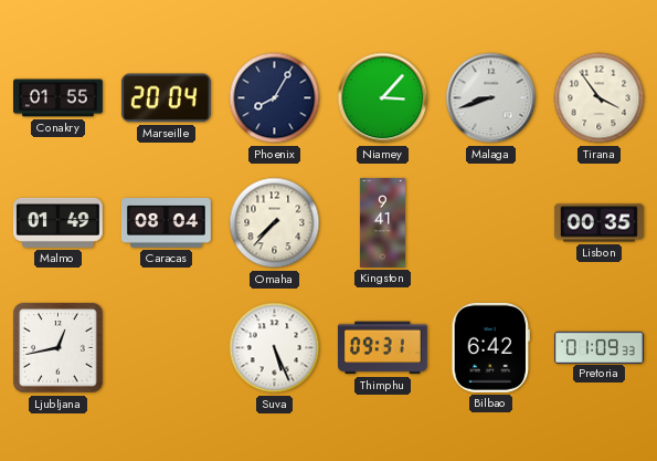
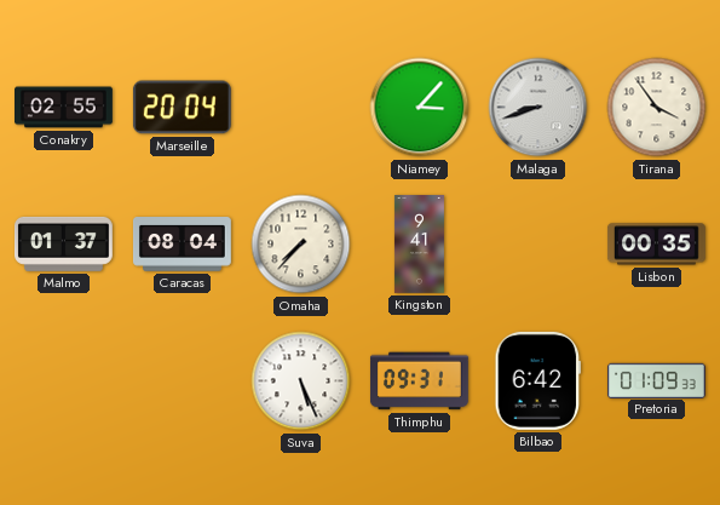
Conakry: 01:55 -> 02:55
Phoenix: 8:05 -> none
Malmo: 01:49 -> 01:37
Ljubljana: 12:43 -> none
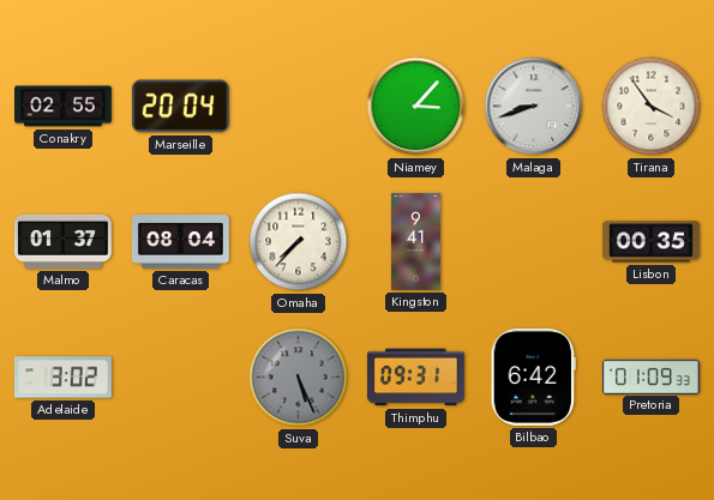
Adelaide: none -> 3:02
Suva dial: white -> grey
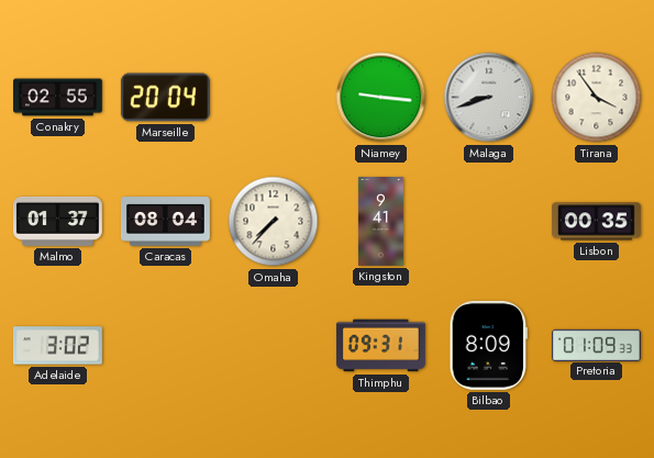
Niamey: 3:07 -> 9:16
Suva: 5:26 -> none
Bilbao: 6:42 -> 8:09
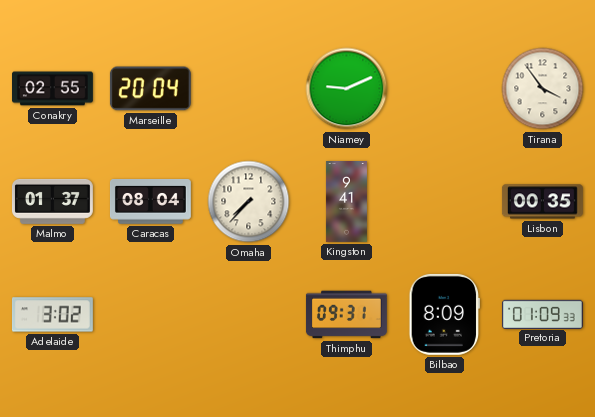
Niamey: 9:16 -> 9:11
Malaga: 8:42 -> none
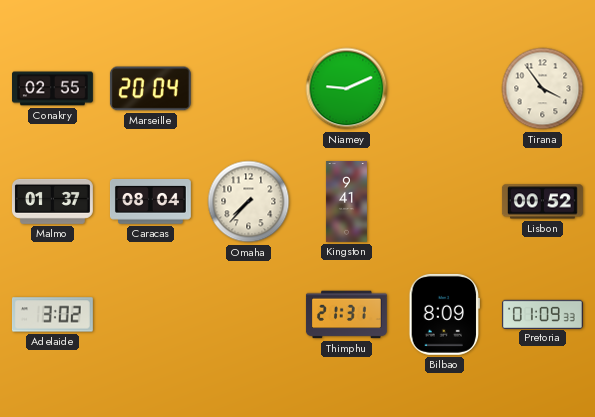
Lisbon: 00:35 -> 00:52
Thimphu: 09:31 -> 21:31
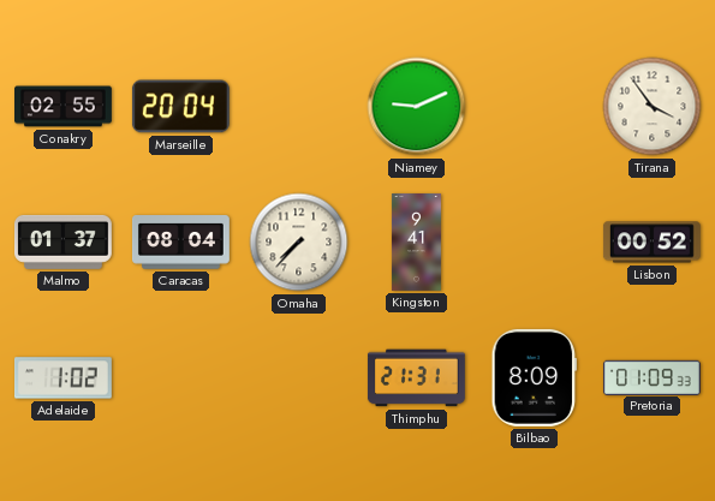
Adelaide: 3:02 -> 1:02
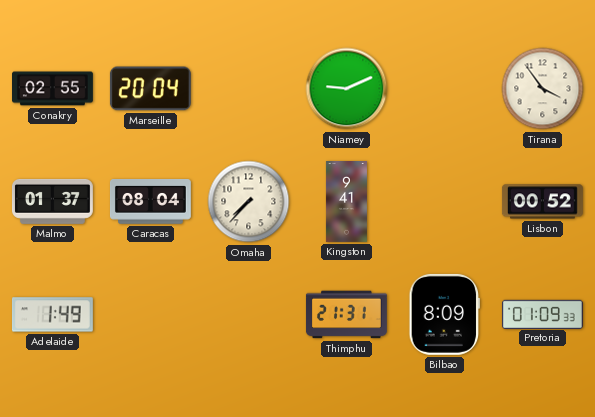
Adelaide: 1:02 -> 1:49
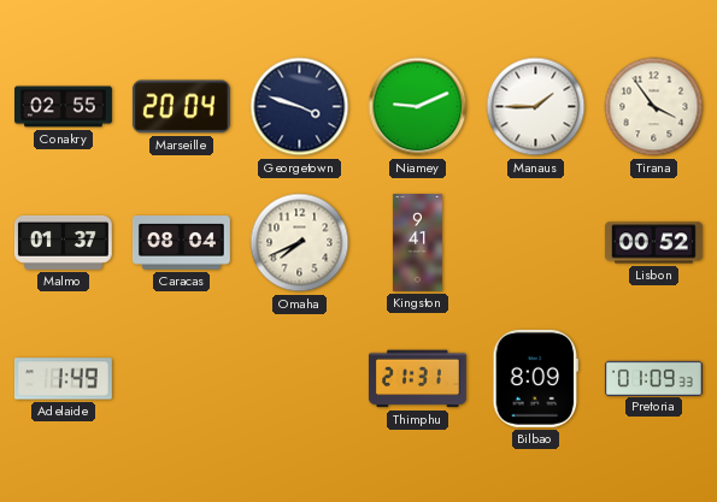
Georgetown: none -> 3:48
Manaus: none -> 1:45
Omaha: 7:37 -> 7:41
